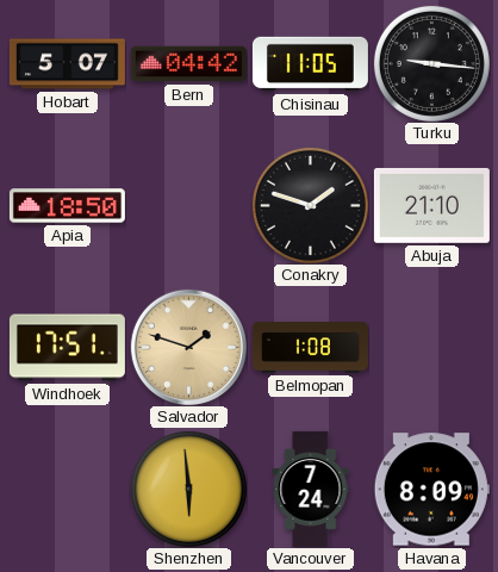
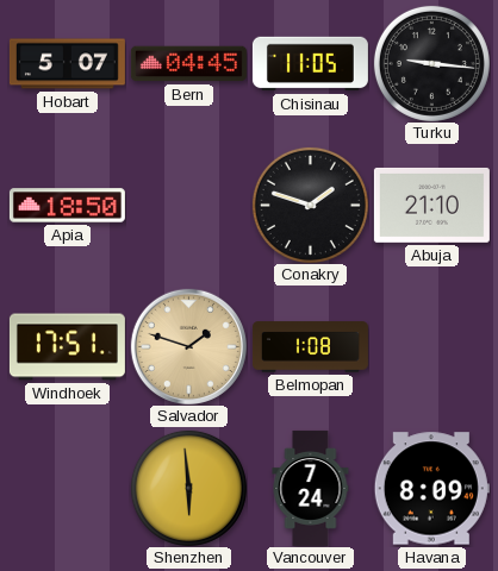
Bern: 04:42 -> 04:45
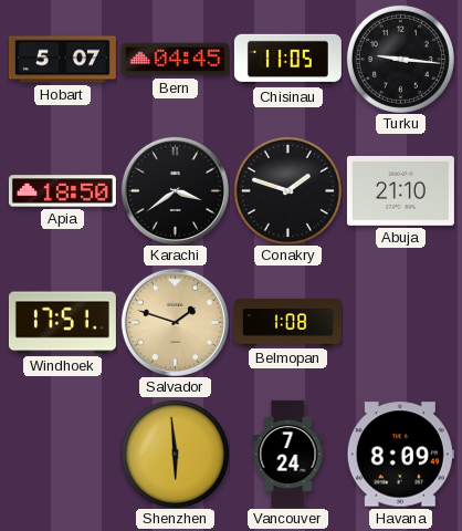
Karachi: none -> 3:39
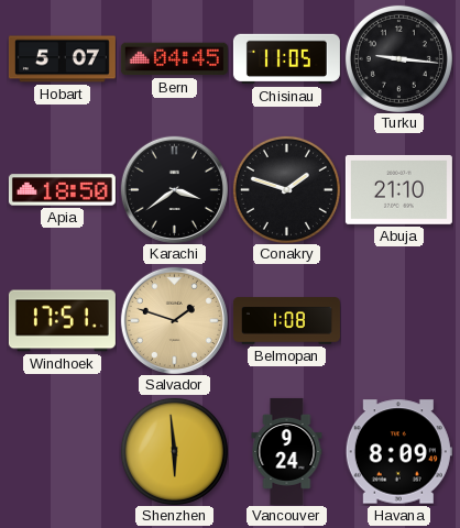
Vancouver: 7:24 -> 9:24
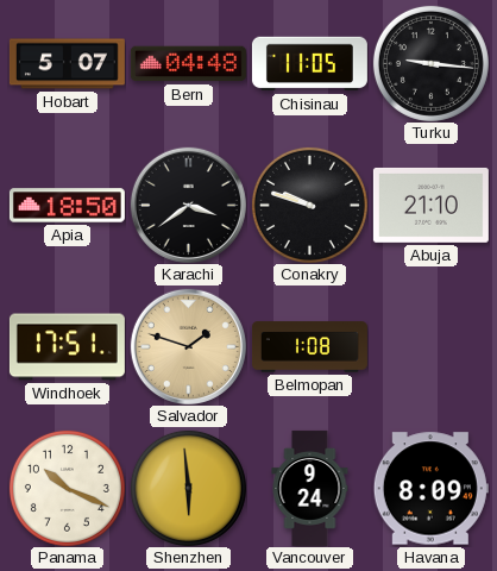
Bern: 04:45 -> 04:48
Conakry: 1:48 -> 9:48
Panama: none -> 10:19
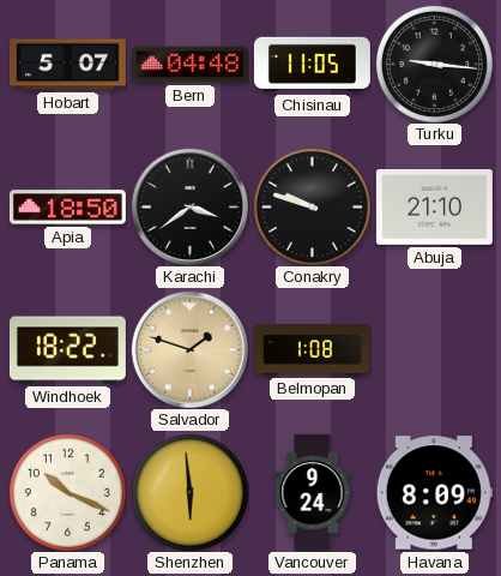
Windhoek: 17:51 -> 18:22
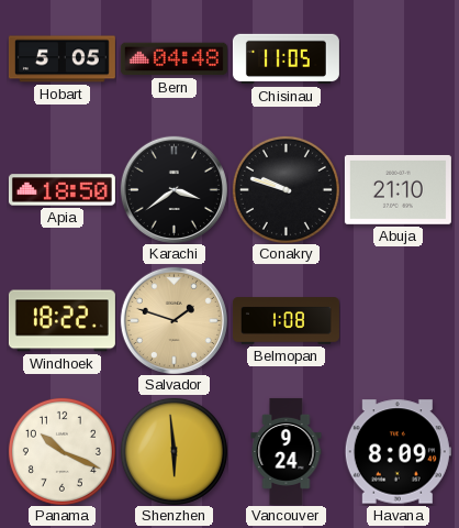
Hobart: 5:07 -> 5:05
Turku: 9:16 -> none
